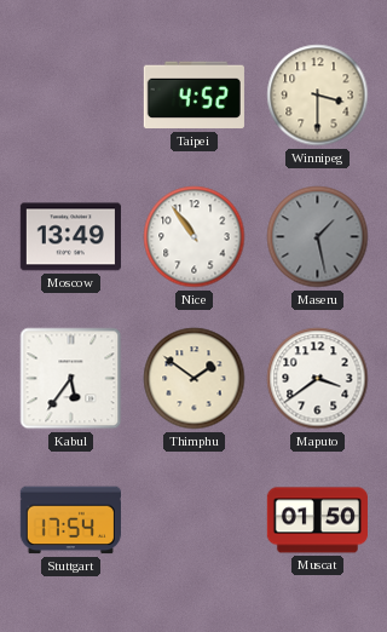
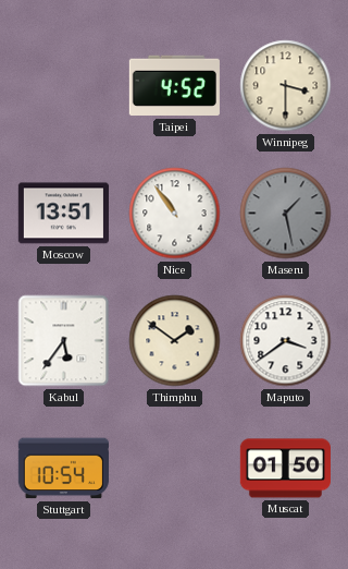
Moscow: 13:49 -> 13:51
Stuttgart: 17:54 -> 10:54
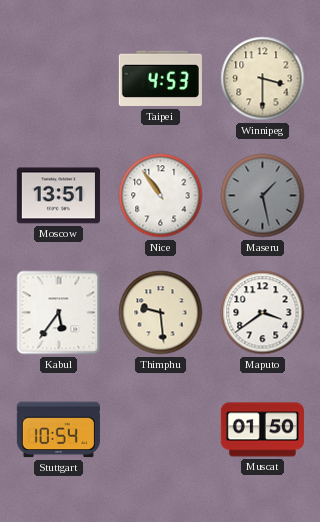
Taipei: 4:52 -> 4:53
Thimphu: 1:51 -> 9:29
